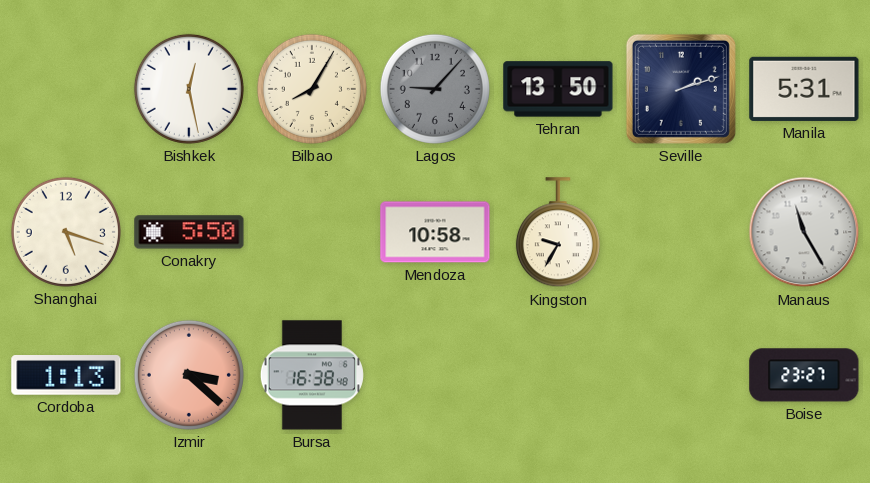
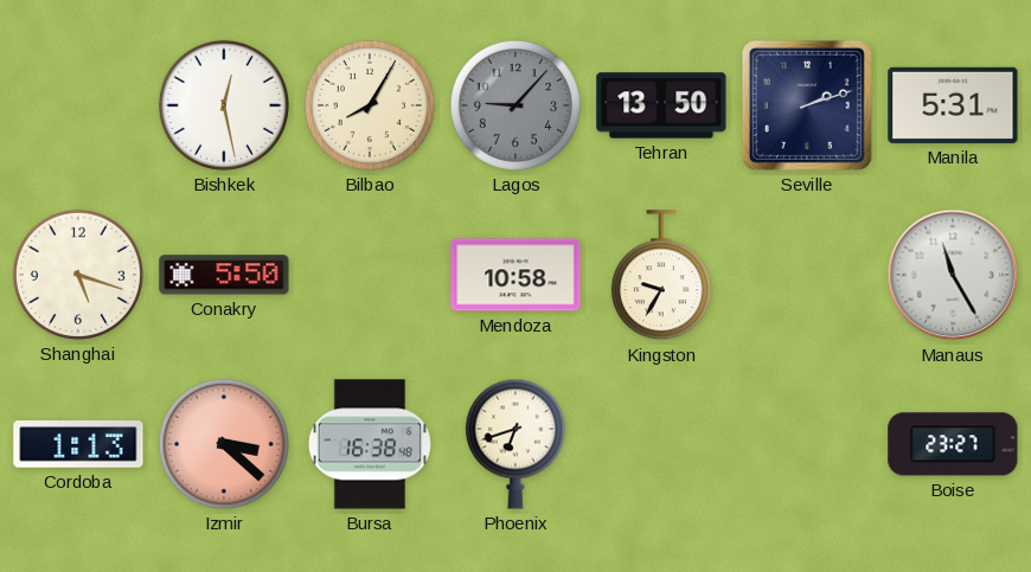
Phoenix: none -> 6:42
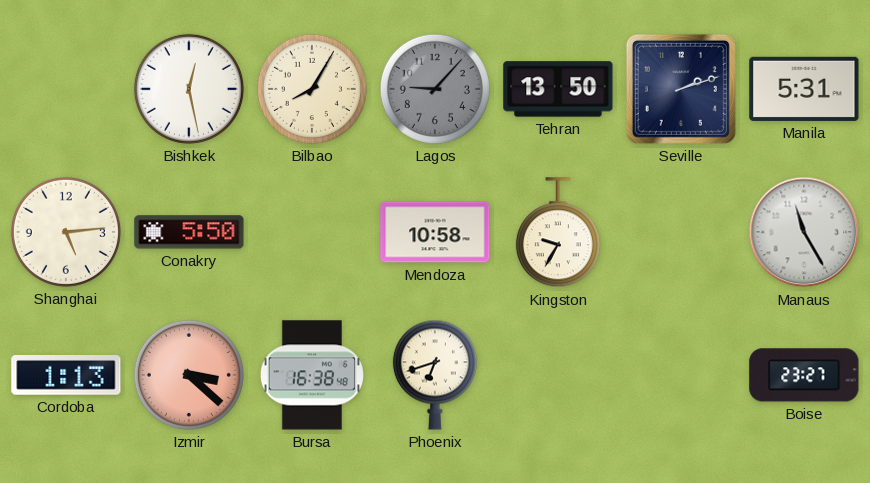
Shanghai: 5:18 -> 5:14
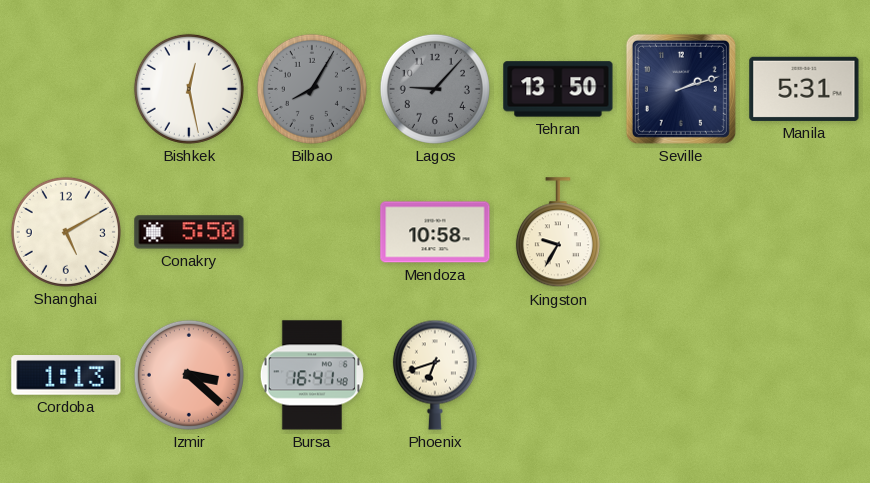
Bilbao dial: cream -> grey
Shanghai: 5:14 -> 5:10
Manaus: 11:25 -> none
Bursa: 16:38 -> 16:41
Boise: 23:27 -> none
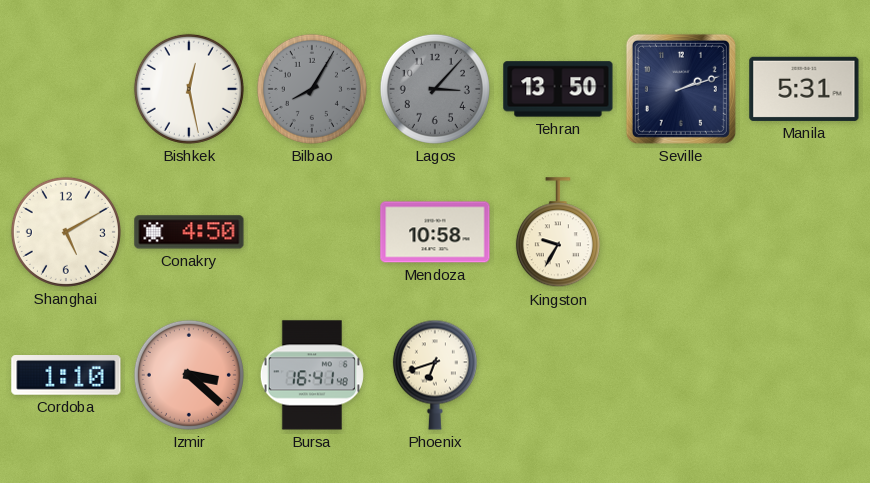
Lagos: 9:07 -> 3:07
Conakry: 5:50 -> 4:50
Cordoba: 1:13 -> 1:10
